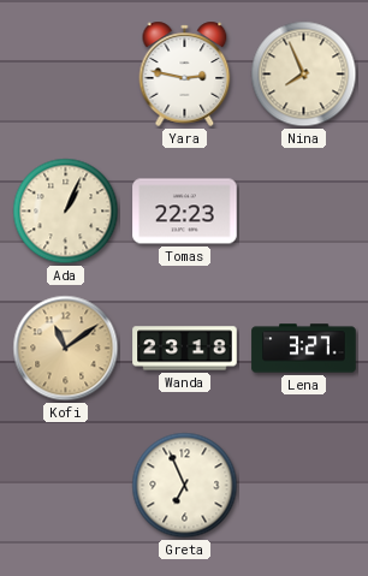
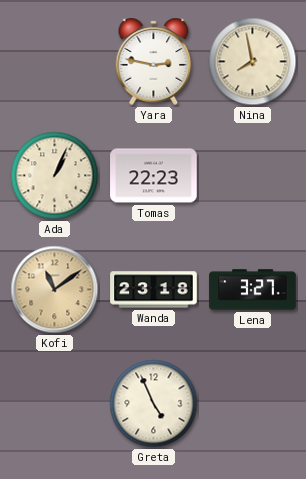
Nina: 7:56 -> 7:58
Greta: 6:56 -> 4:56
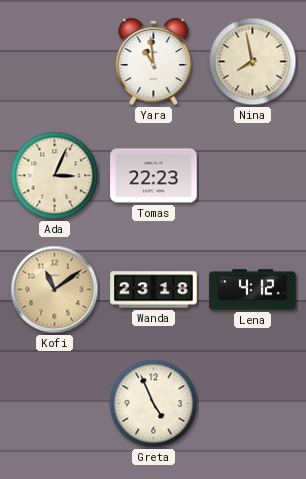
Yara: 2:47 -> 10:59
Ada: 1:04 -> 3:04
Lena: 3:27 -> 4:12
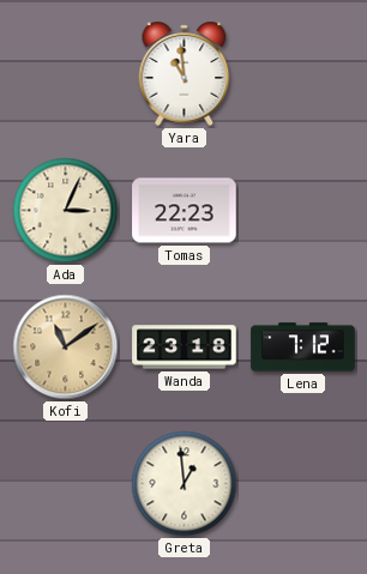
Nina: 7:58 -> none
Lena: 4:12 -> 7:12
Greta: 4:56 -> 12:59
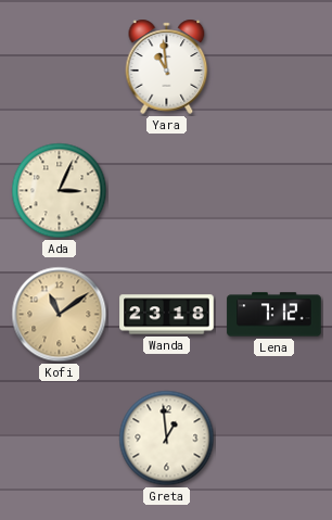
Tomas: 22:23 -> none
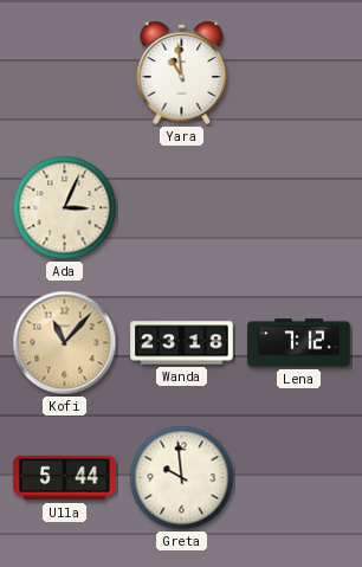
Kofi: 11:09 -> 11:07
Ulla: none -> 5:44
Greta: 12:59 -> 9:59
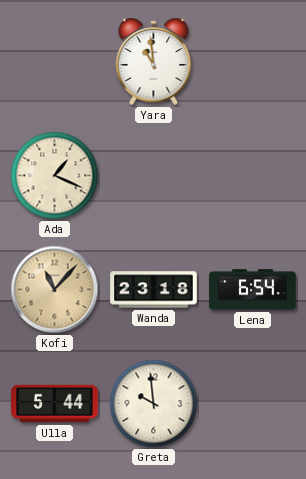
Ada: 3:04 -> 1:19
Lena: 7:12 -> 6:54
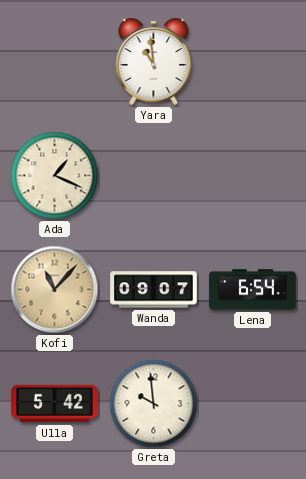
Wanda: 23:18 -> 09:07
Ulla: 5:44 -> 5:42
